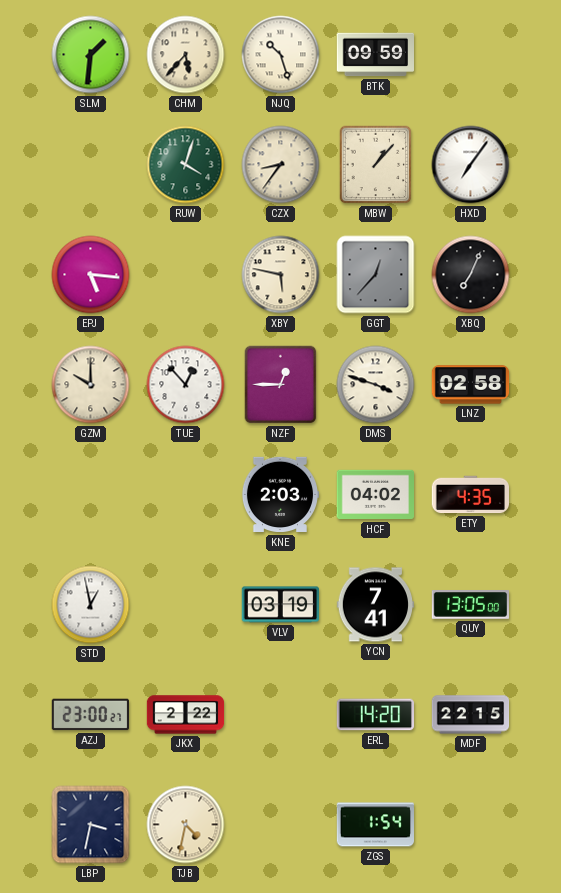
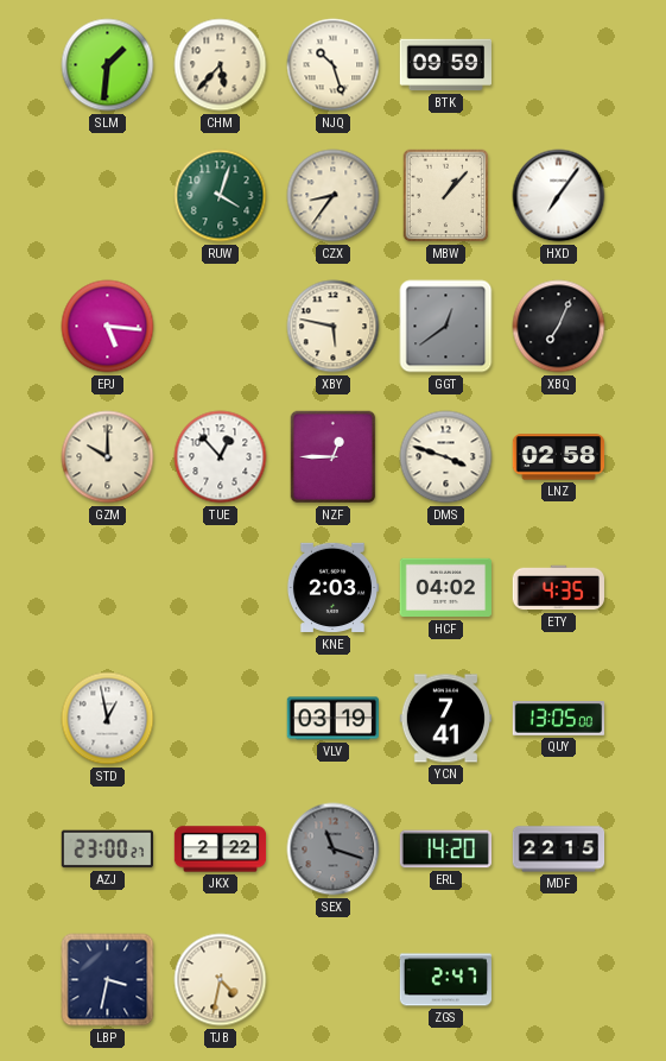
GGT: 12:37 -> 12:39
SEX: none -> 11:18
ZGS: 1:54 -> 2:47
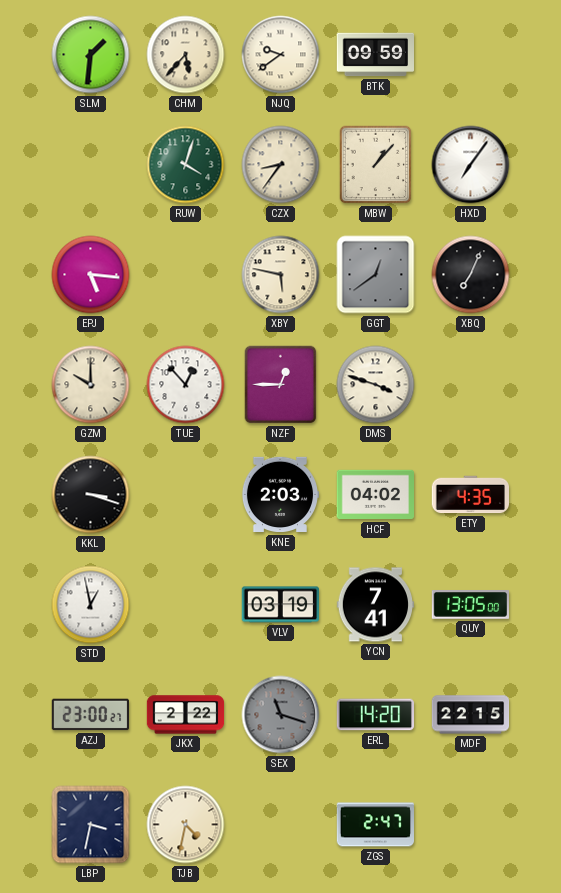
NJQ: 10:27 -> 9:39
LNZ: 02:58 -> none
KKL: none -> 3:18
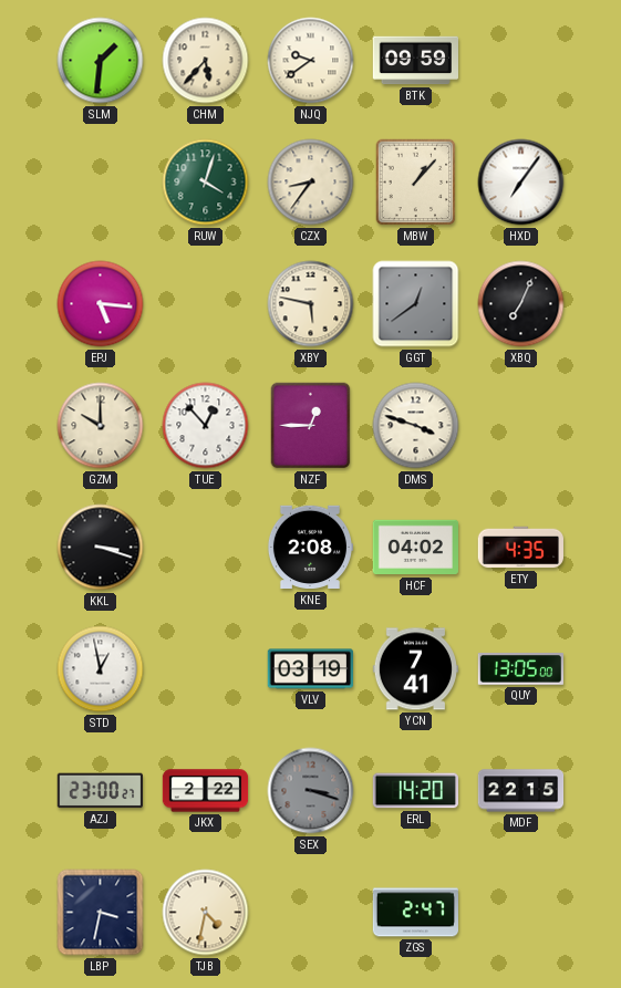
KNE: 2:03 -> 2:08
SEX: 11:18 -> 3:18
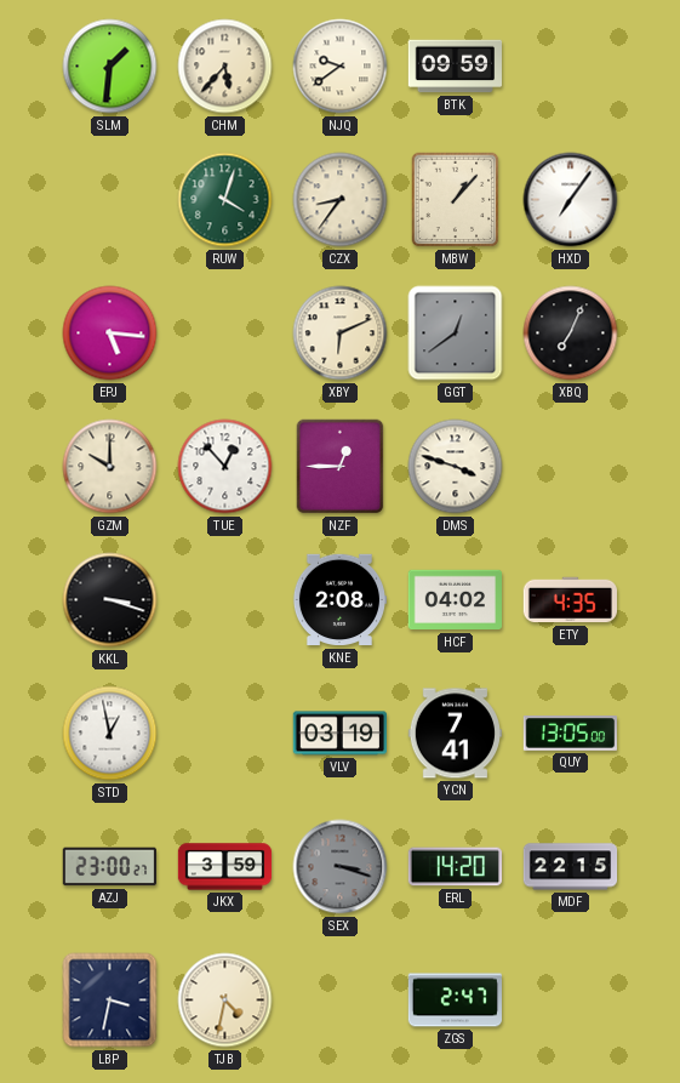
XBY: 5:47 -> 6:11
JKX: 2:22 -> 3:59
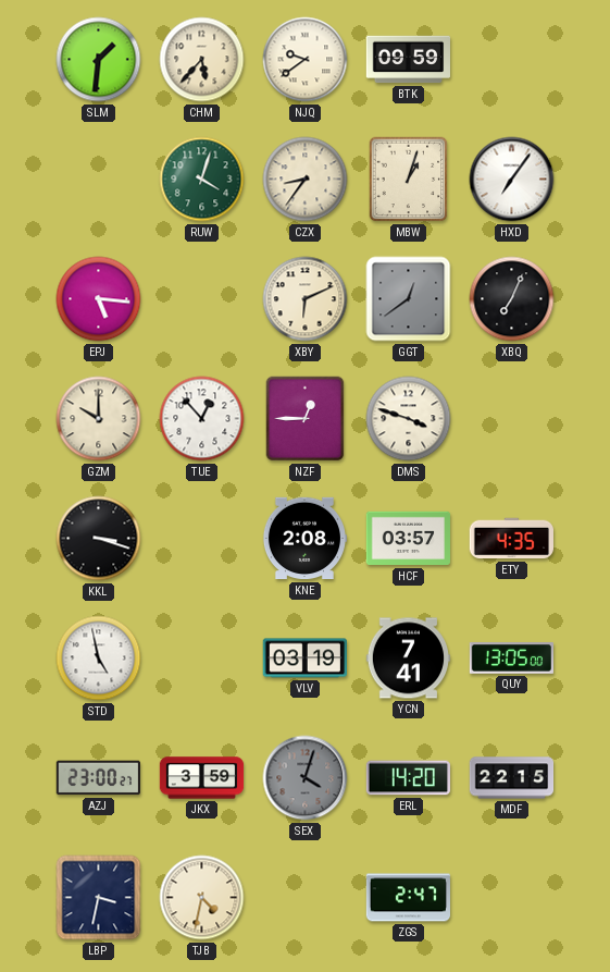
MBW: 1:07 -> 1:03
HCF: 04:02 -> 03:57
STD: 12:58 -> 4:58
SEX: 3:18 -> 4:03
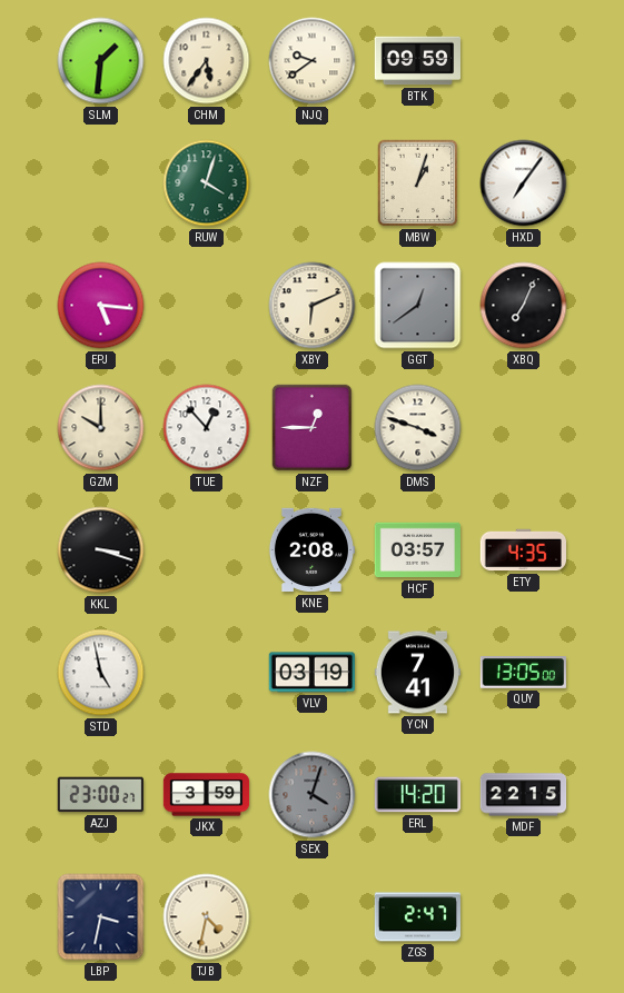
CHM: 5:37 -> 5:36
CZX: 8:36 -> none
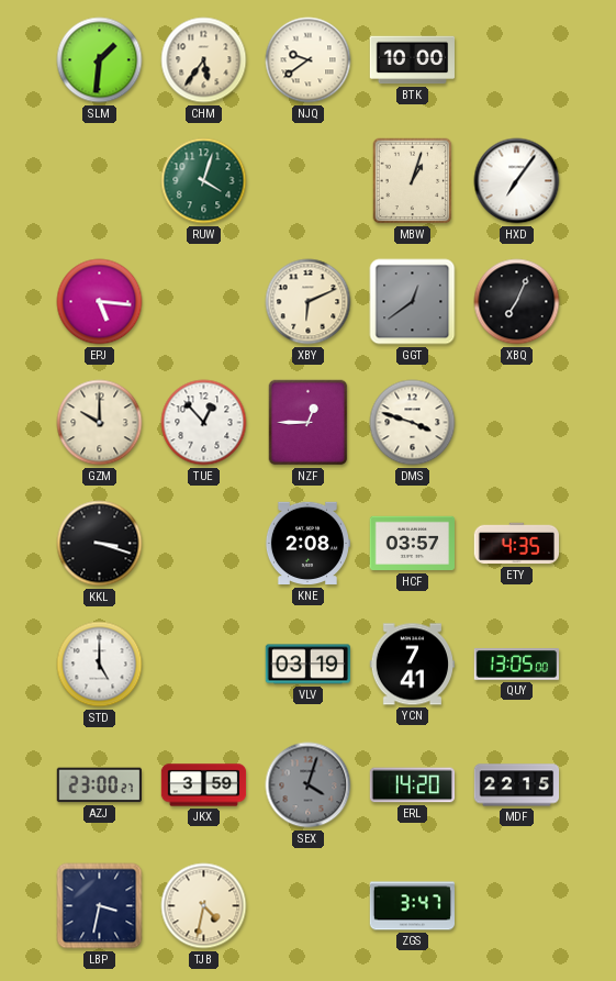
BTK: 09:59 -> 10:00
STD: 4:58 -> 5:00
ZGS: 2:47 -> 3:47
